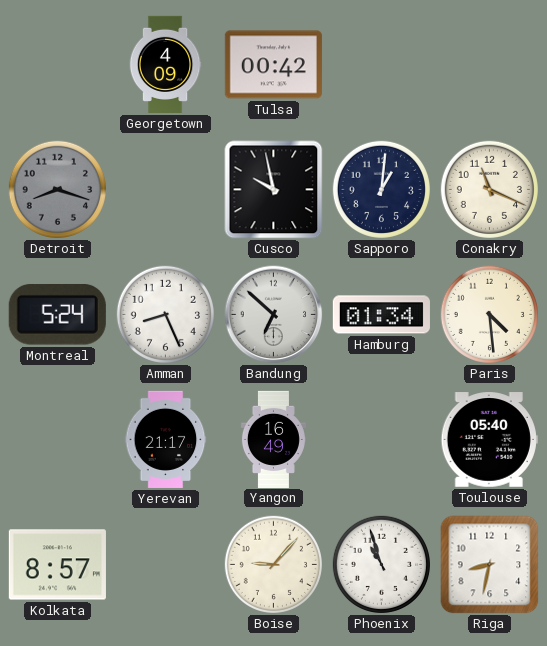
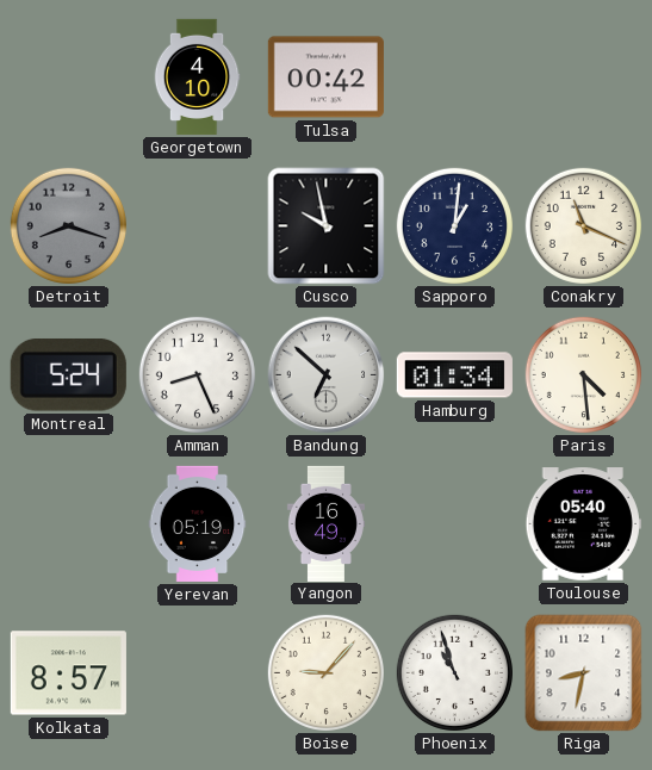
Georgetown: 4:09 -> 4:10
Yerevan: 21:17 -> 05:19
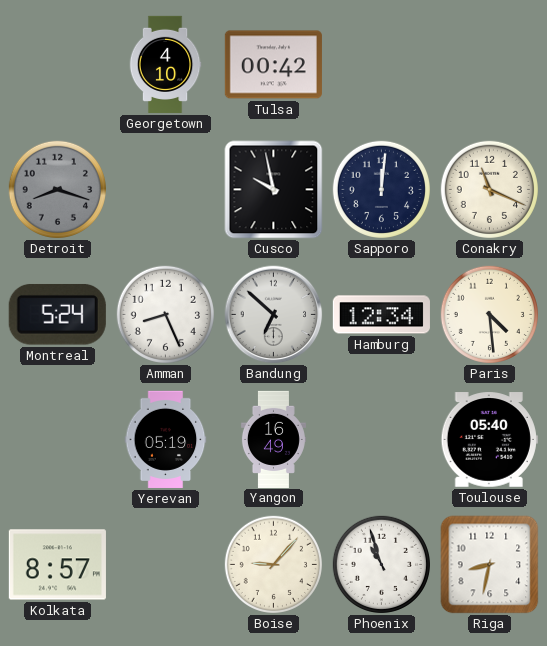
Sapporo: 1:01 -> 12:01
Hamburg: 01:34 -> 12:34
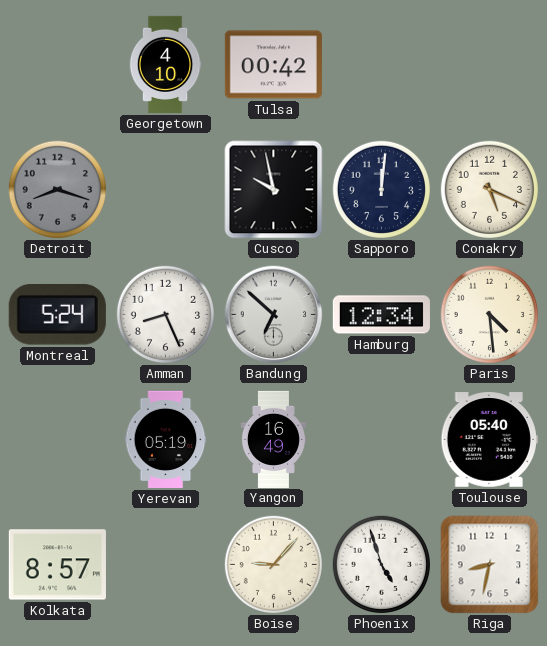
Conakry: 11:19 -> 5:19
Phoenix: 10:57 -> 4:57
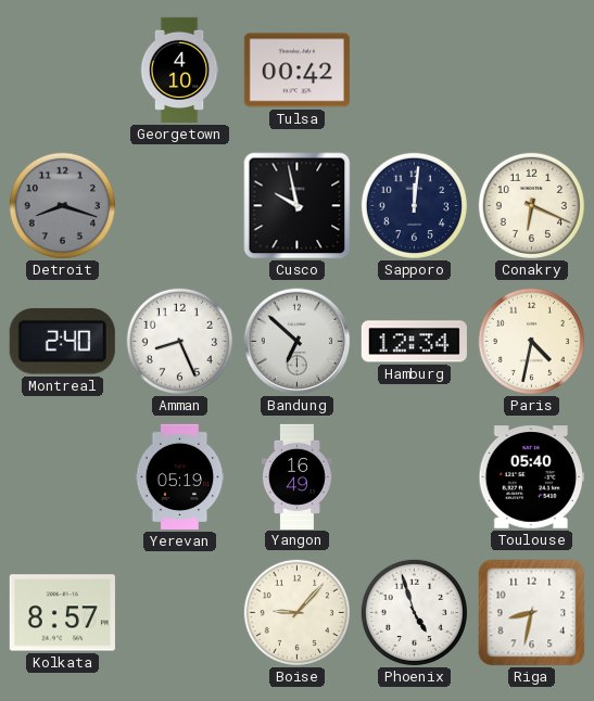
Conakry: 5:19 -> 6:19
Montreal: 5:24 -> 2:40
Paris: 4:29 -> 4:32
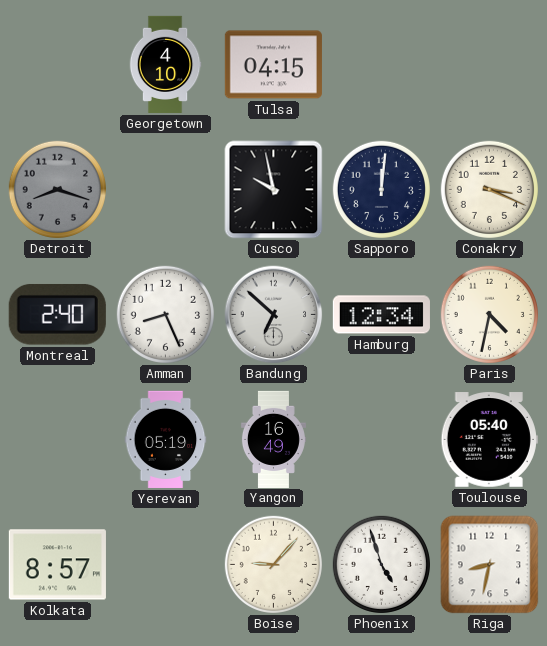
Tulsa: 00:42 -> 04:15
Conakry: 6:19 -> 3:19
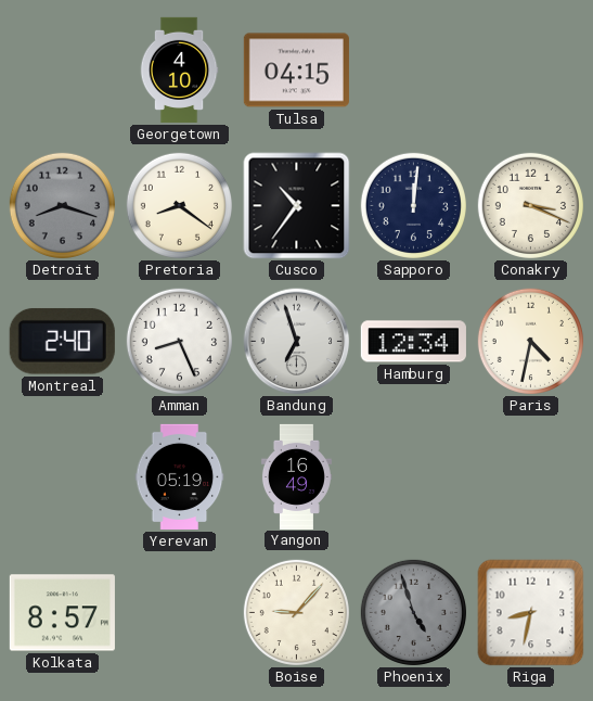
Pretoria: none -> 8:21
Cusco: 9:58 -> 10:36
Bandung: 6:52 -> 6:57
Toulouse: 05:40 -> none
Phoenix dial: white -> grey
